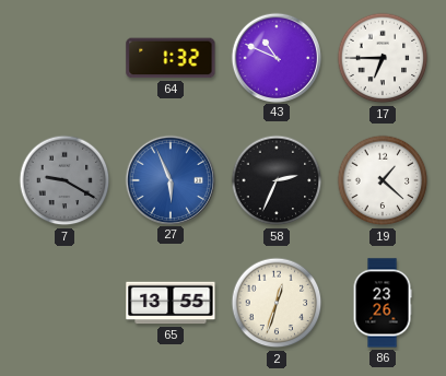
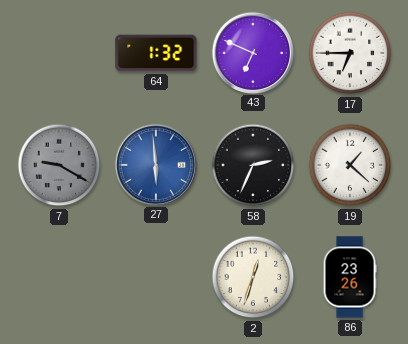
43: 10:49 -> 6:49
27: 5:56 -> 5:59
65: 13:55 -> none
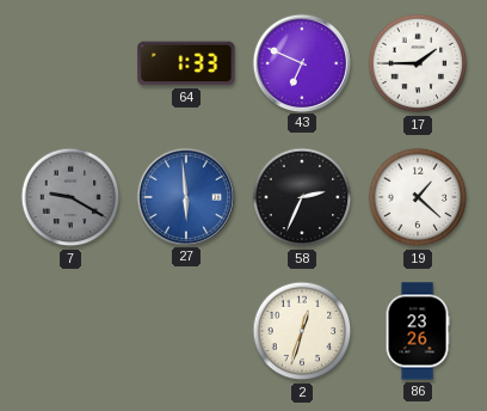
64: 1:32 -> 1:33
17: 6:45 -> 1:45
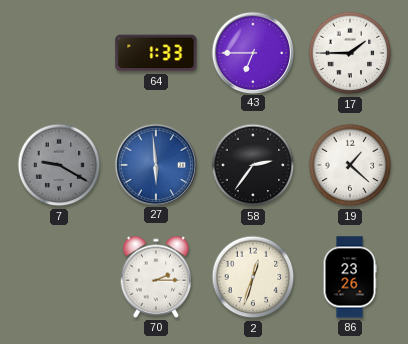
43: 6:49 -> 6:45
58: 2:34 -> 2:36
70: none -> 2:15
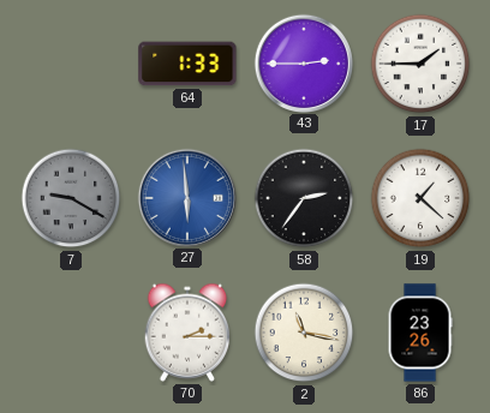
43: 6:45 -> 2:45
2: 12:33 -> 11:17
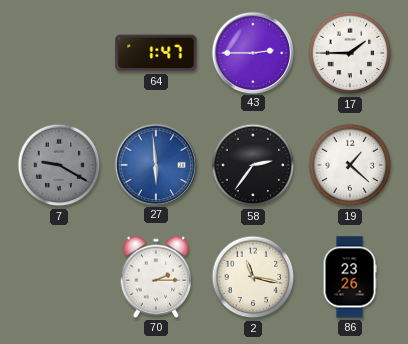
64: 1:33 -> 1:47
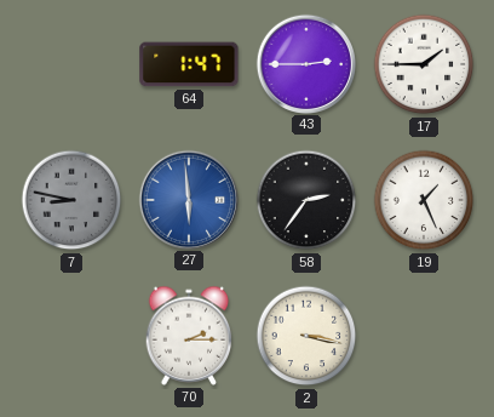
7: 9:20 -> 8:47
19: 1:22 -> 1:26
2: 11:17 -> 3:17
86: 23:26 -> none
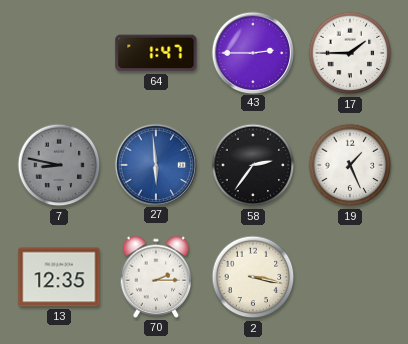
13: none -> 12:35
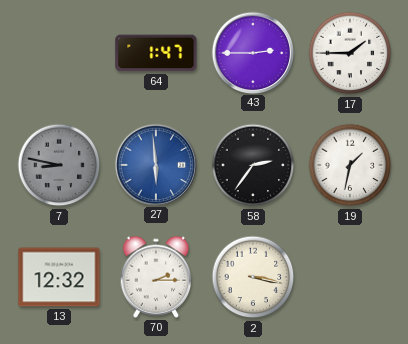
19: 1:26 -> 1:32
13: 12:35 -> 12:32
